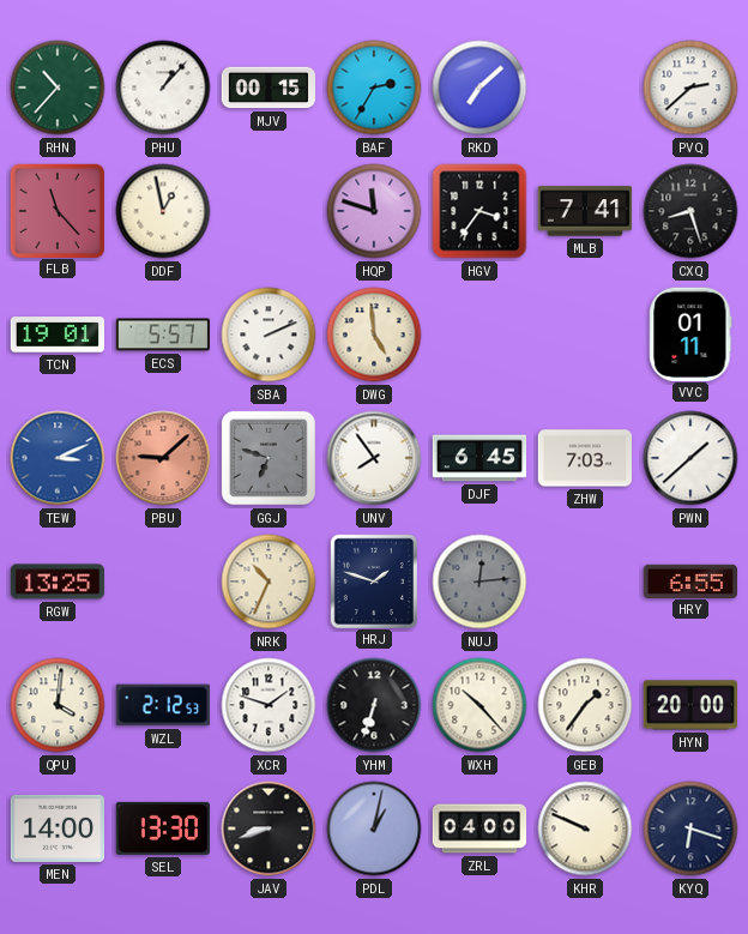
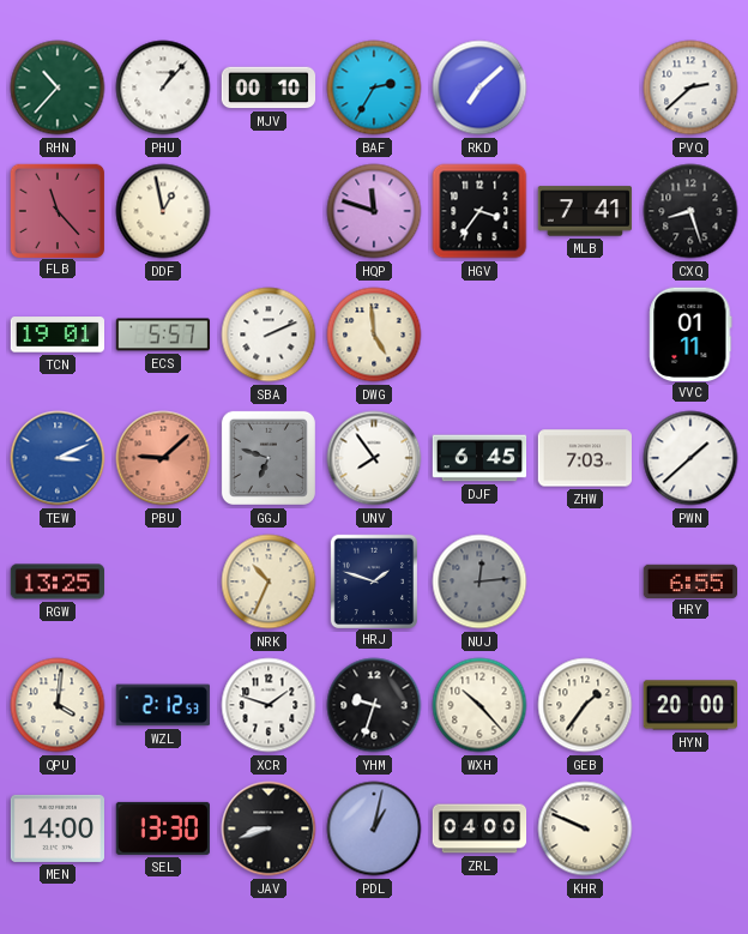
MJV: 00:15 -> 00:10
YHM: 6:33 -> 9:33
KYQ: 6:18 -> none
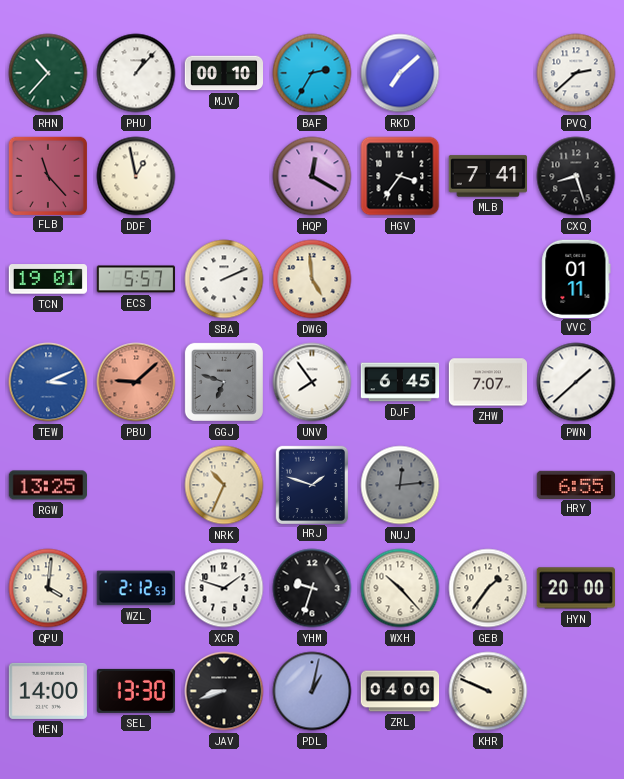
HQP: 11:48 -> 12:20
ZHW: 7:03 -> 7:07
